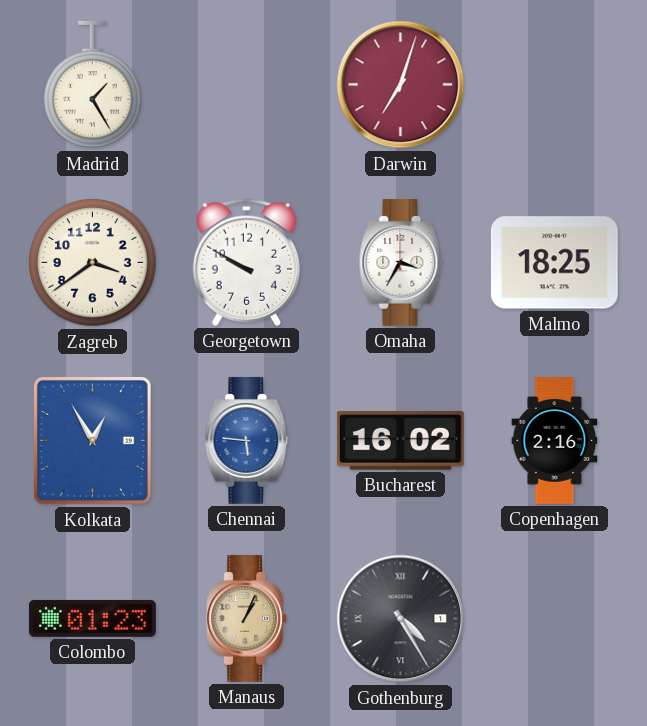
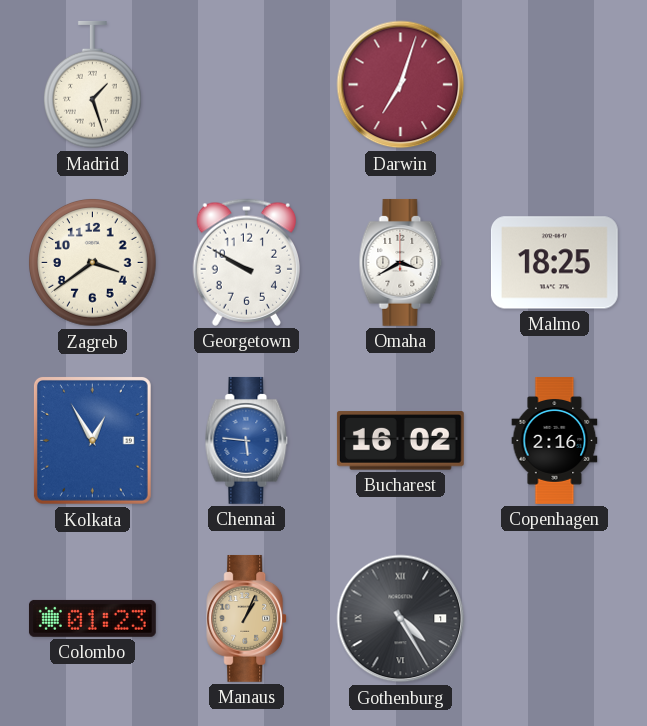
Madrid: 1:25 -> 1:27
Omaha: 3:35 -> 3:40
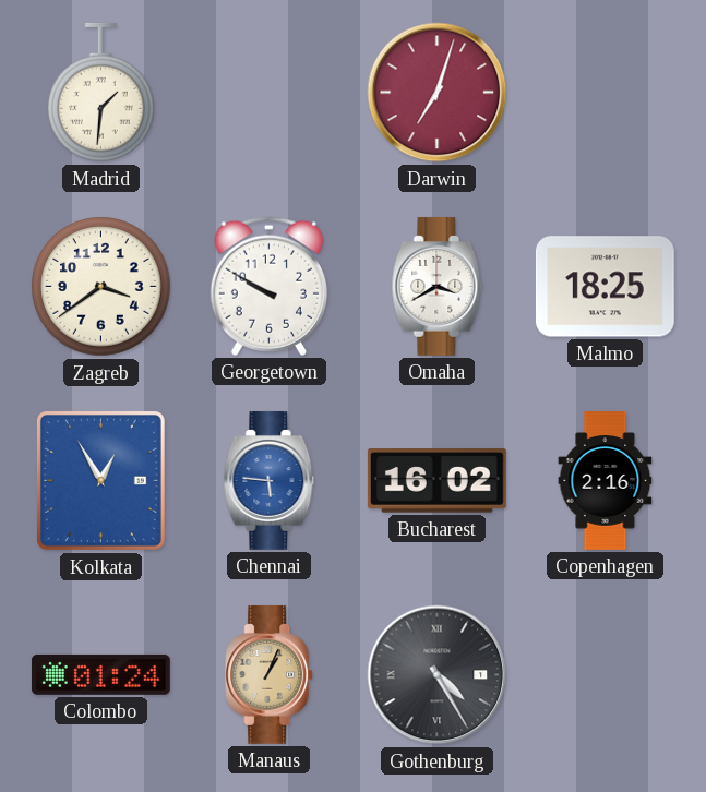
Madrid: 1:27 -> 1:31
Colombo: 01:23 -> 01:24
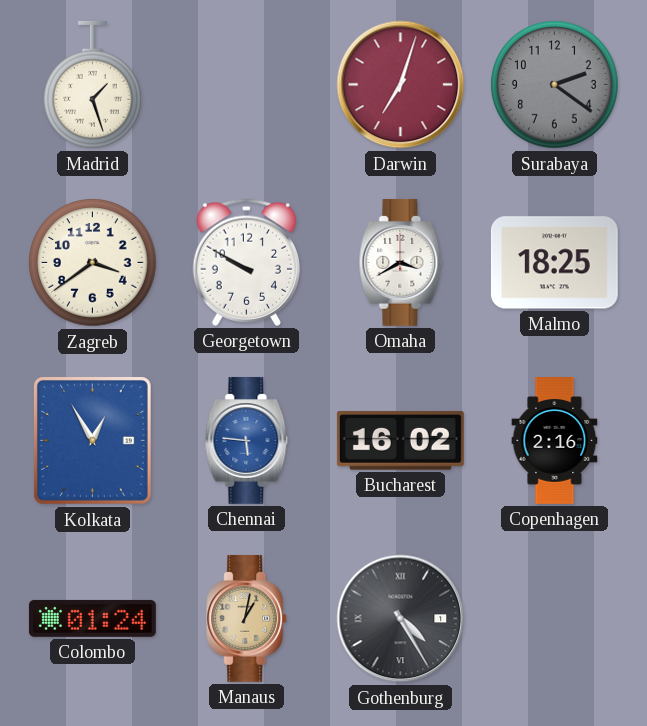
Madrid: 1:31 -> 1:27
Surabaya: none -> 2:21
Manaus: 1:04 -> 1:02
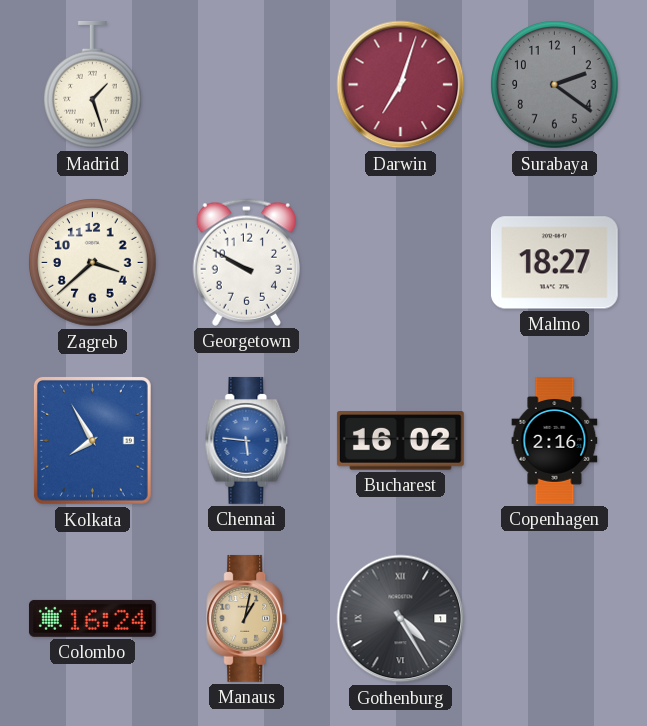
Zagreb: 3:39 -> 3:38
Omaha: 3:40 -> none
Malmo: 18:25 -> 18:27
Kolkata: 12:55 -> 7:55
Colombo: 01:24 -> 16:24
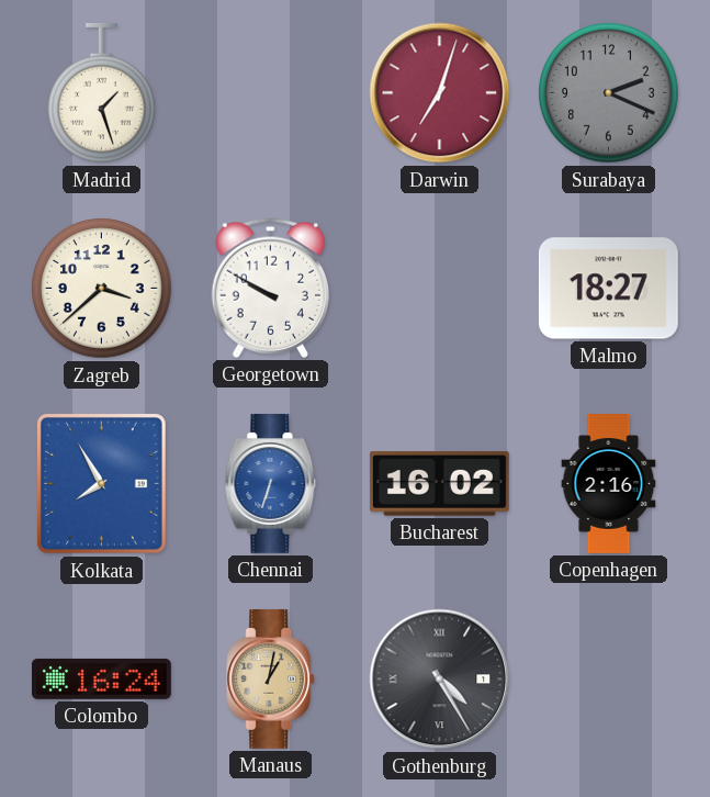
Surabaya: 2:21 -> 2:19
Chennai: 5:46 -> 6:33
